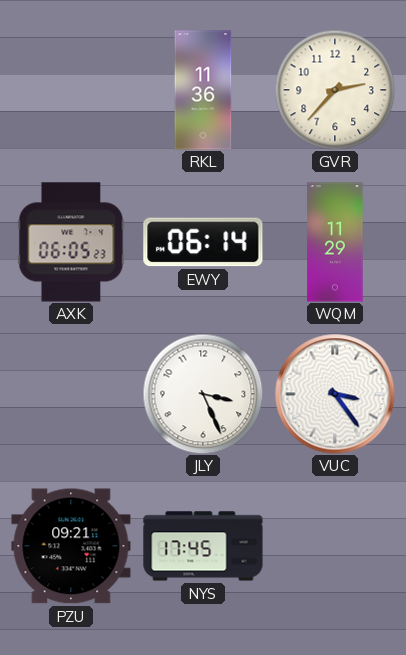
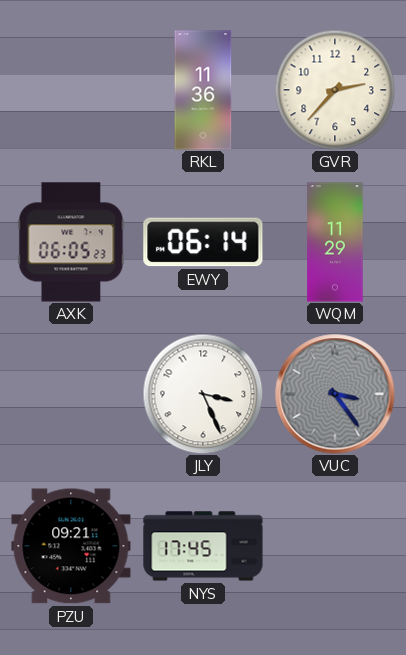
VUC dial: white -> grey
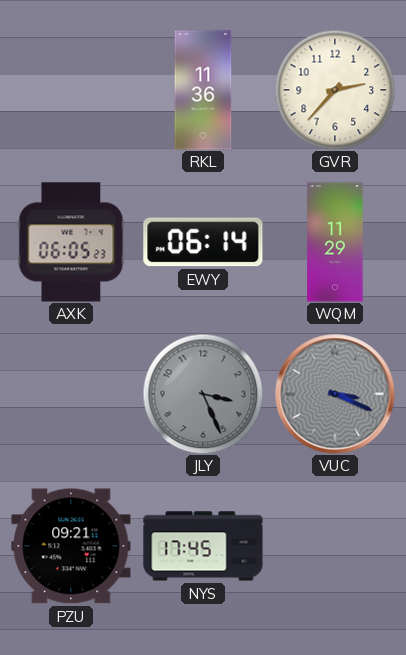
JLY dial: white -> grey
VUC: 3:24 -> 3:19
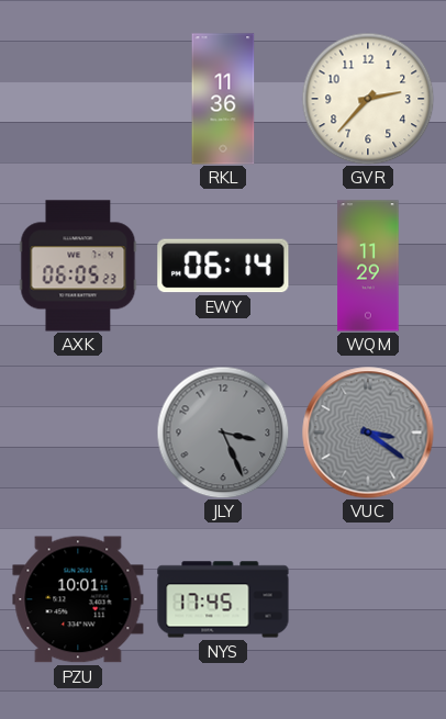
VUC: 3:19 -> 3:21
PZU: 09:21 -> 10:01
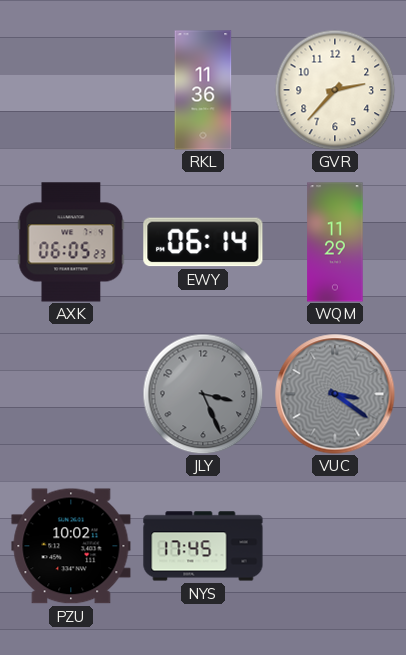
PZU: 10:01 -> 10:02
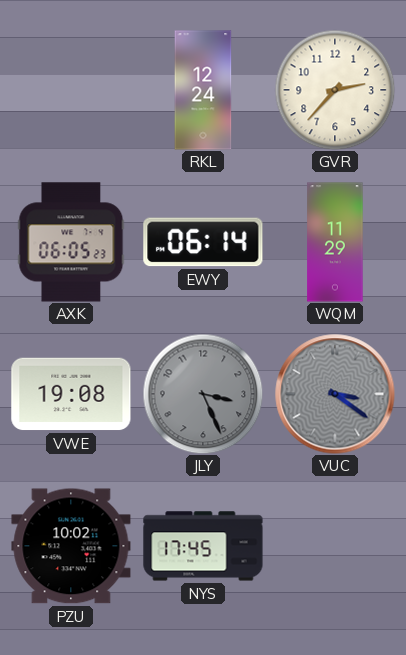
RKL: 11:36 -> 12:24
VWE: none -> 19:08
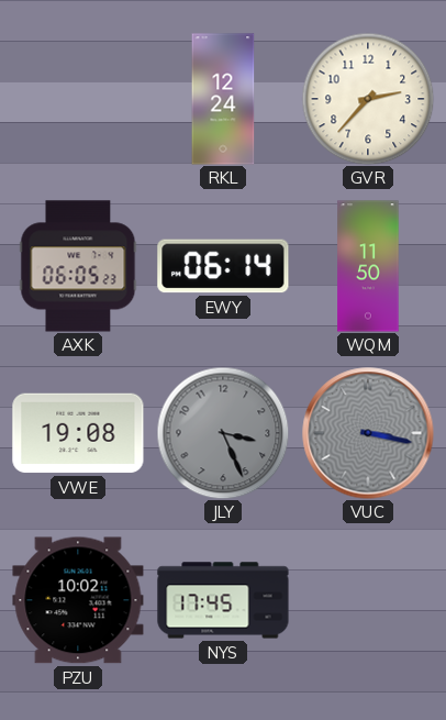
WQM: 11:29 -> 11:50
VUC: 3:21 -> 3:17
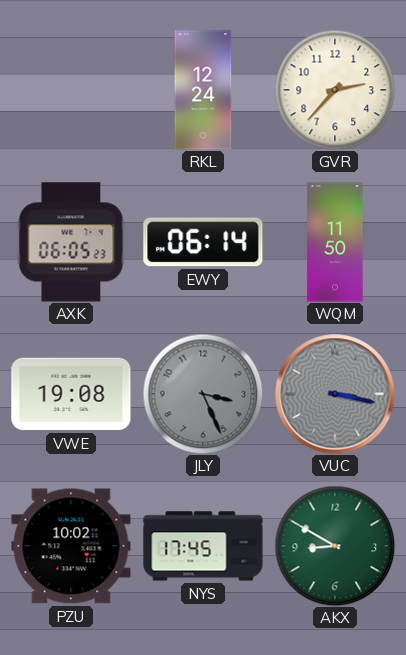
AKX: none -> 8:50
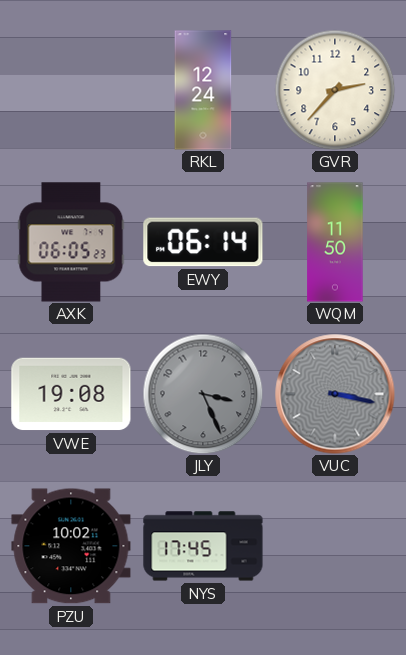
AKX: 8:50 -> none
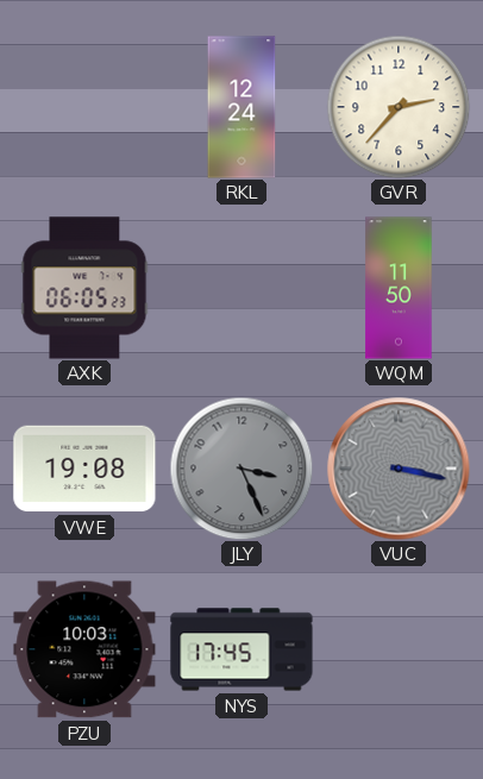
EWY: 06:14 -> none
PZU: 10:02 -> 10:03
